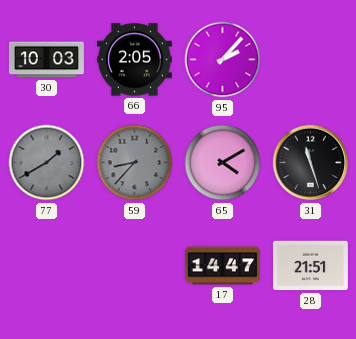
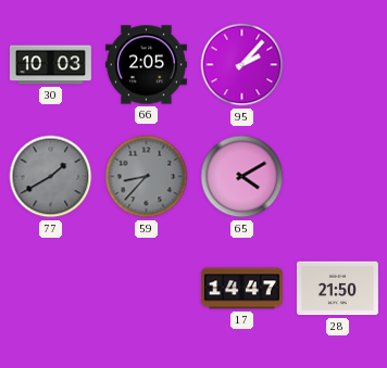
31: 11:27 -> none
28: 21:51 -> 21:50
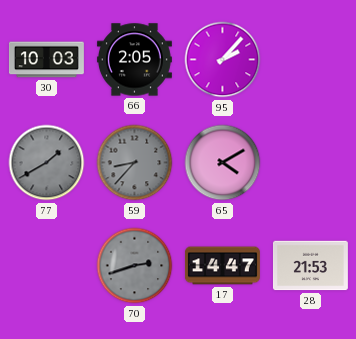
70: none -> 2:42
28: 21:50 -> 21:53
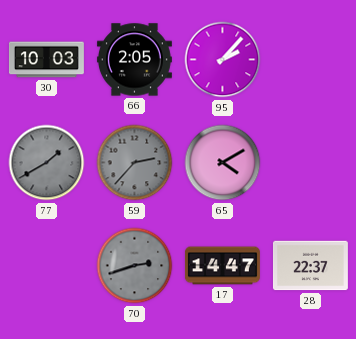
59: 8:37 -> 2:37
28: 21:53 -> 22:37
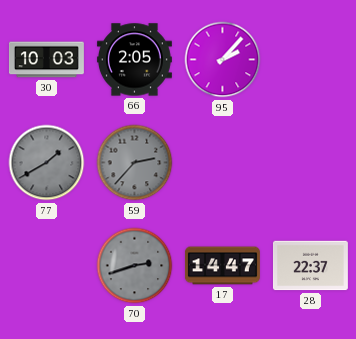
65: 4:10 -> none
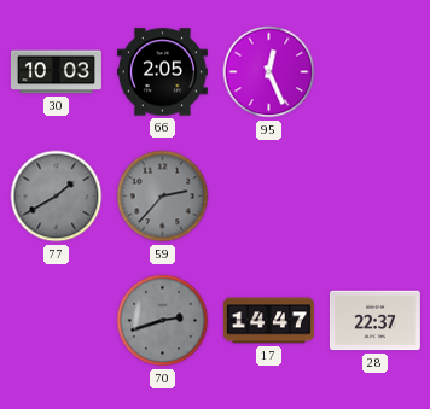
95: 2:07 -> 12:26
